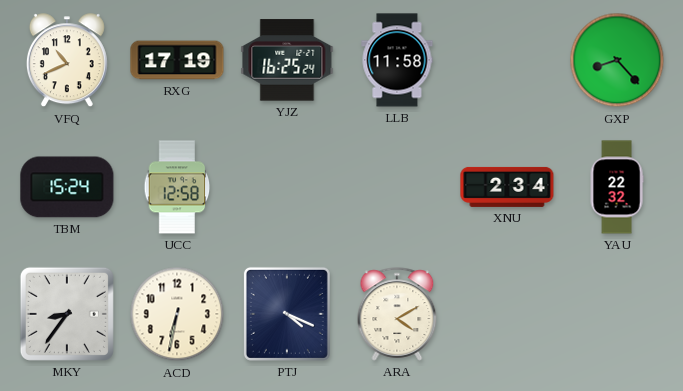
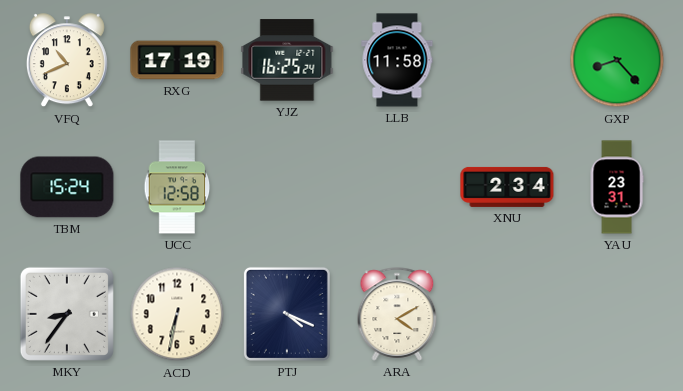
YAU: 22:32 -> 23:31
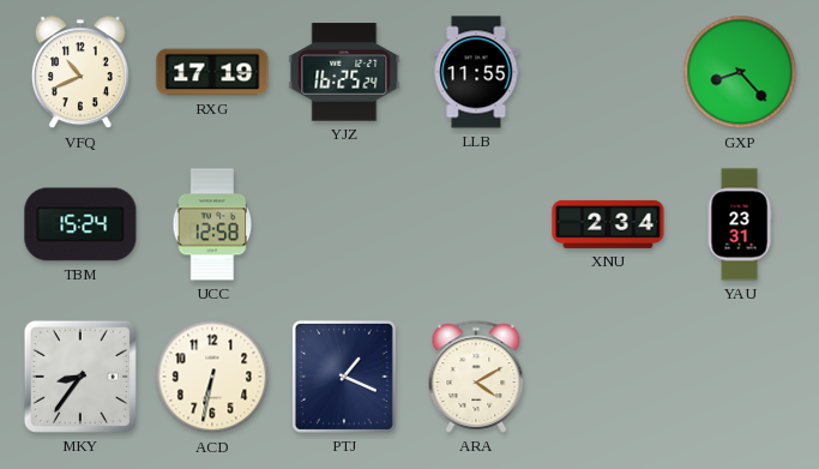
LLB: 11:58 -> 11:55
PTJ: 4:19 -> 1:19
